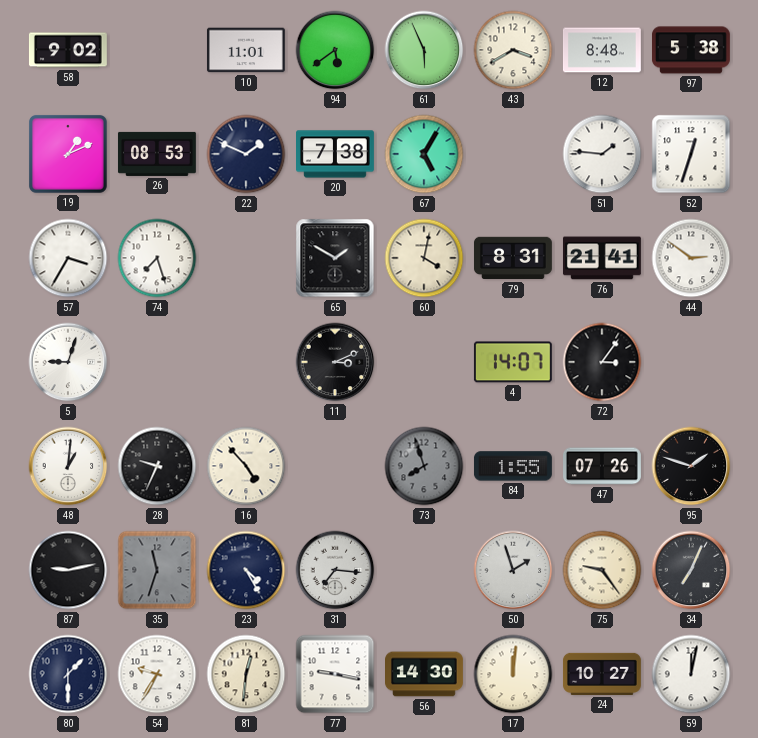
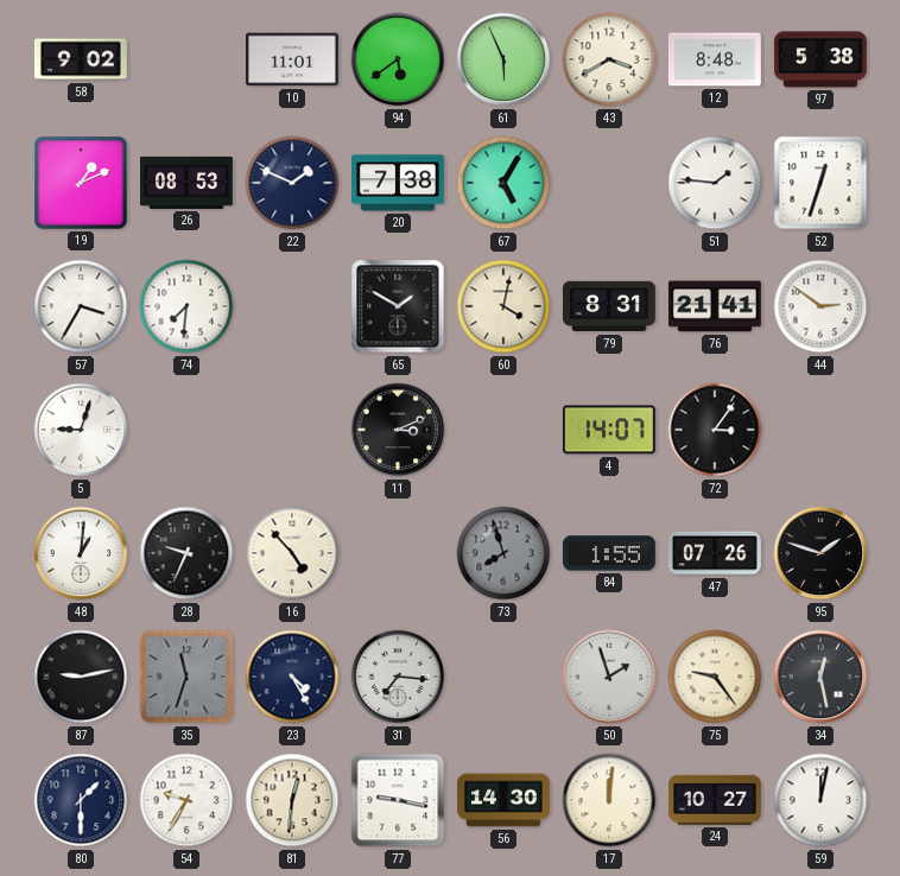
74: 7:27 -> 7:31
34: 7:04 -> 12:28
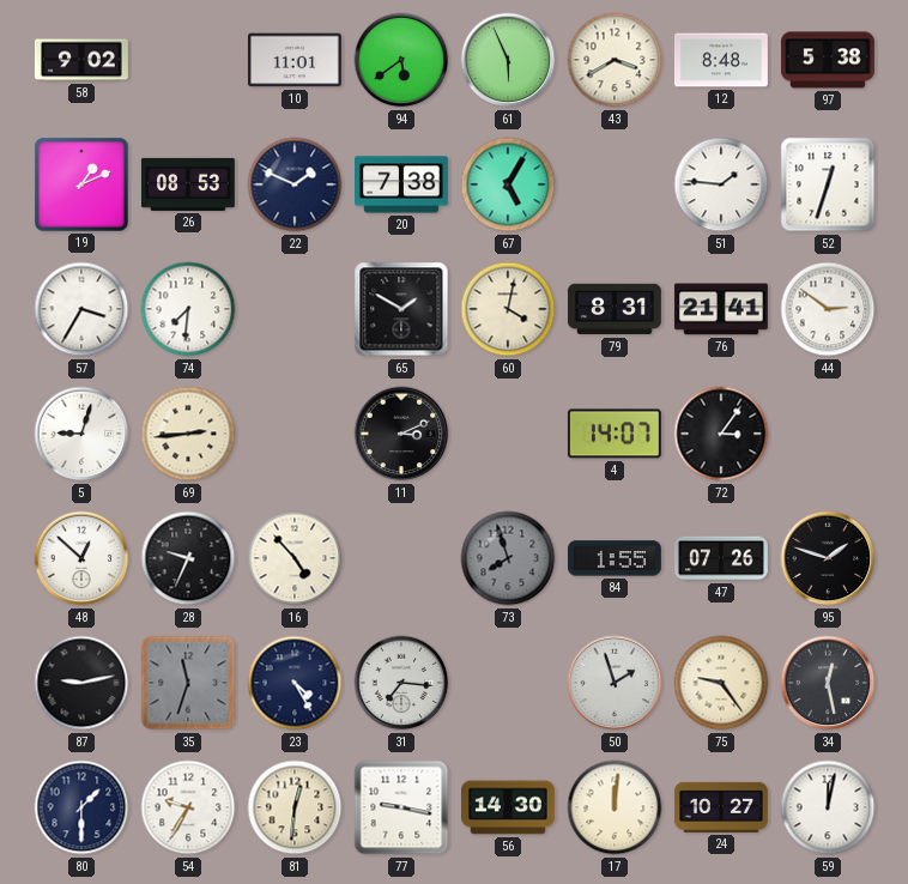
69: none -> 2:44
48: 1:01 -> 12:52
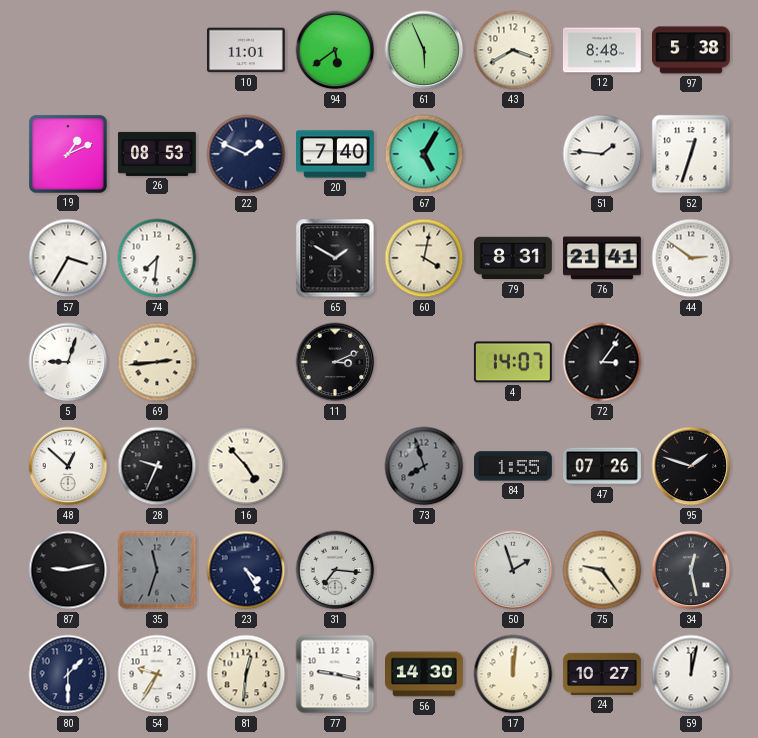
58: 9:02 -> none
20: 7:38 -> 7:40
